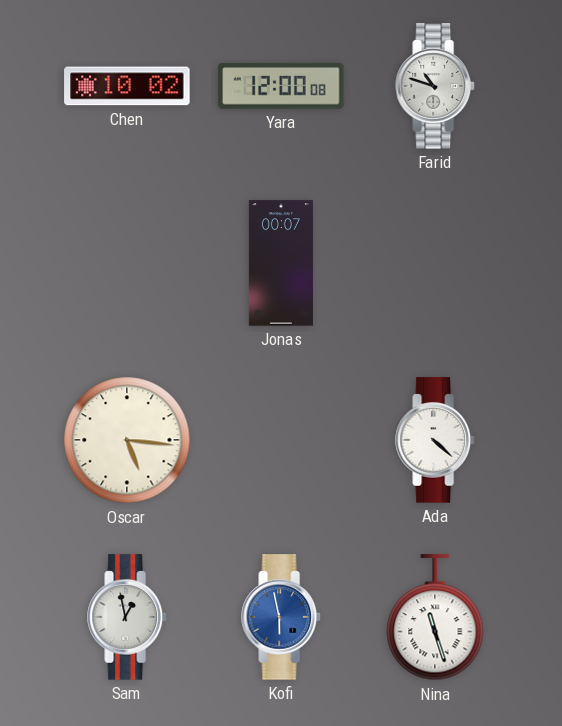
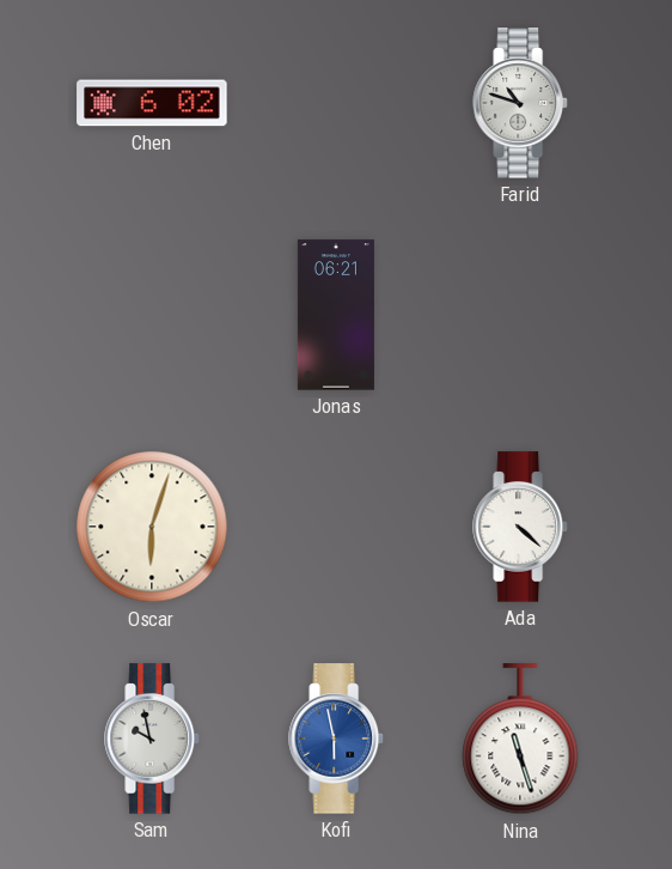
Chen: 10:02 -> 6:02
Yara: 12:00 -> none
Jonas: 00:07 -> 06:21
Oscar: 5:16 -> 6:03
Sam: 12:58 -> 9:58
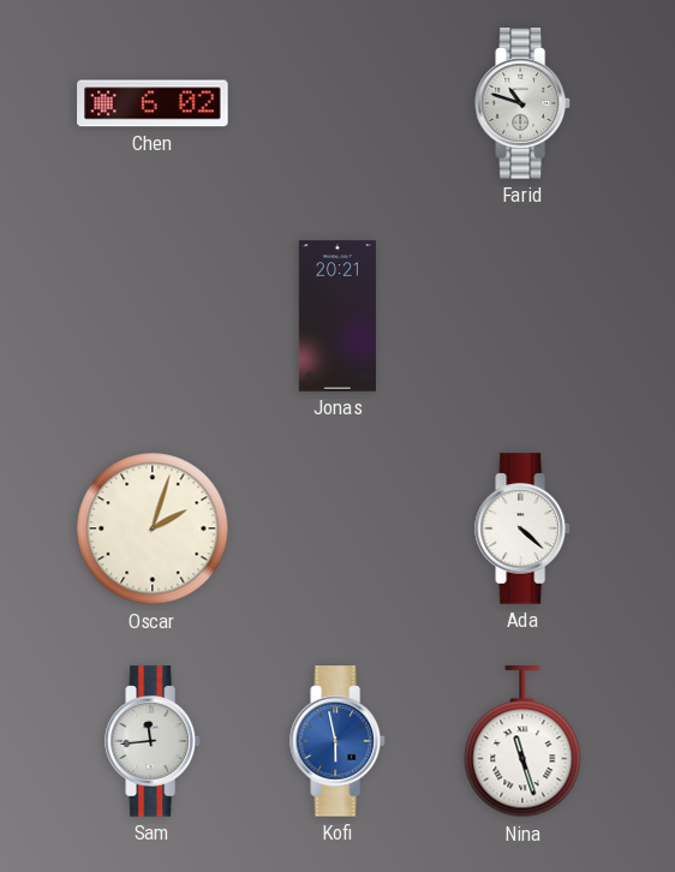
Jonas: 06:21 -> 20:21
Oscar: 6:03 -> 2:03
Sam: 9:58 -> 11:44
